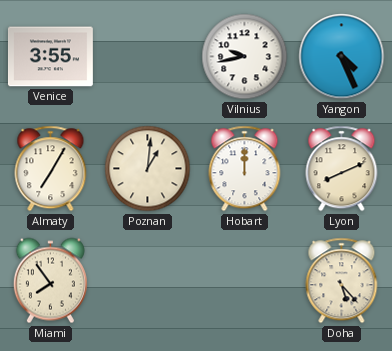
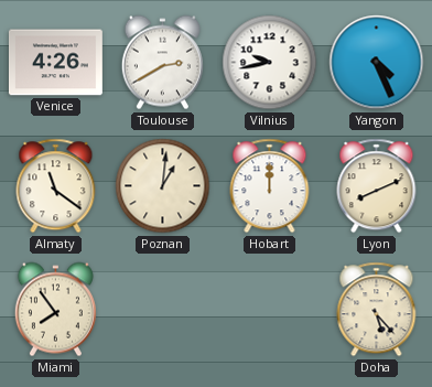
Venice: 3:55 -> 4:26
Toulouse: none -> 2:40
Almaty: 7:05 -> 11:21
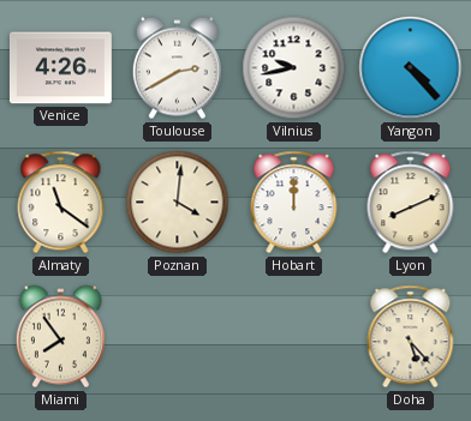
Yangon: 4:26 -> 4:23
Poznan: 1:01 -> 4:01
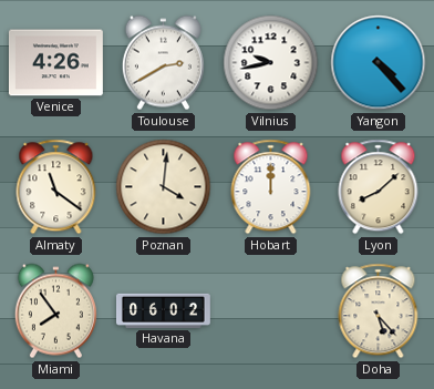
Lyon: 8:11 -> 8:08
Havana: none -> 06:02
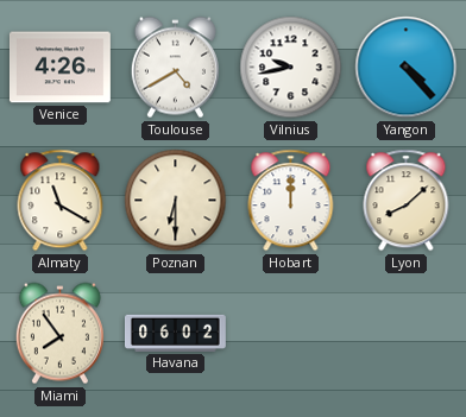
Toulouse: 2:40 -> 4:40
Almaty: 11:21 -> 11:20
Poznan: 4:01 -> 6:30
Doha: 5:23 -> none
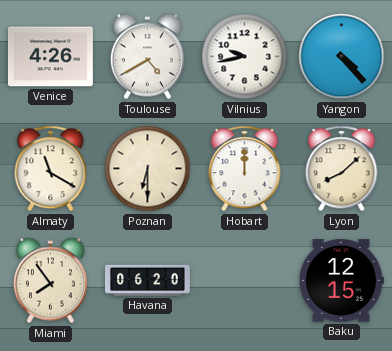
Havana: 06:02 -> 06:20
Baku: none -> 12:15
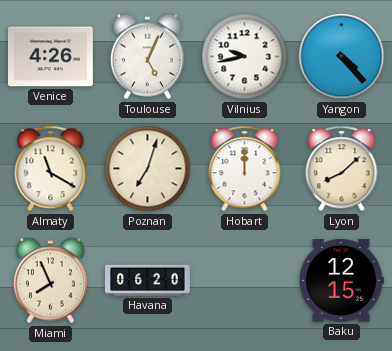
Toulouse: 4:40 -> 5:04
Poznan: 6:30 -> 7:03
Miami: 7:54 -> 7:56
